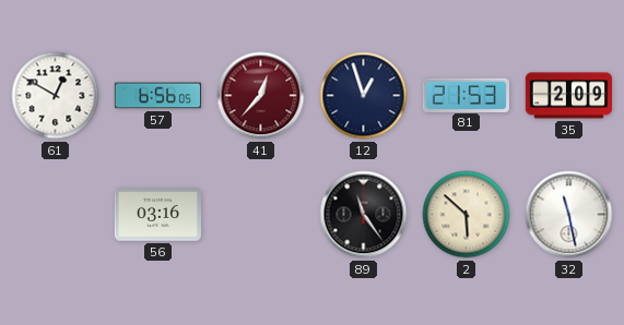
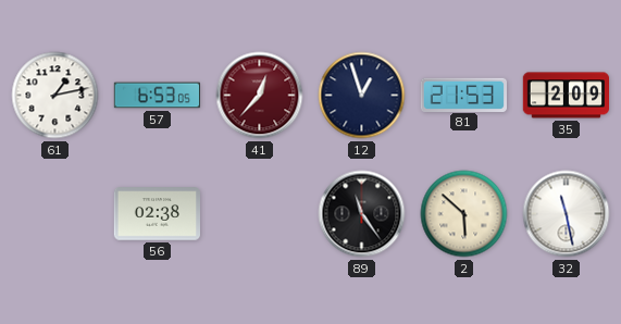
61: 12:50 -> 1:13
57: 6:56 -> 6:53
56: 03:16 -> 02:38
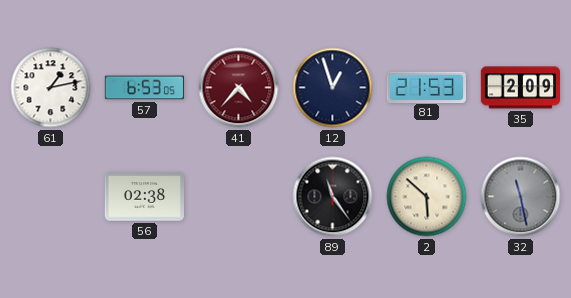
41: 12:37 -> 4:37
32 dial: white -> grey
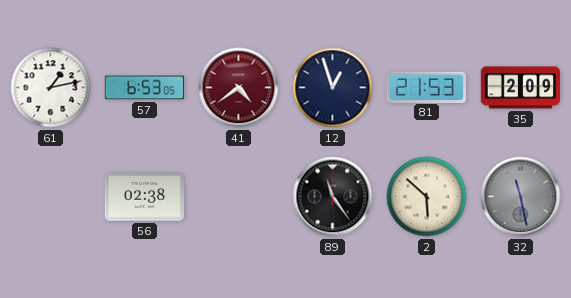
41: 4:37 -> 4:39
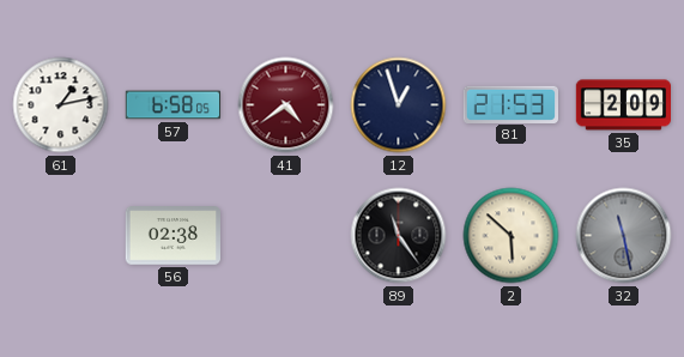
57: 6:53 -> 6:58
